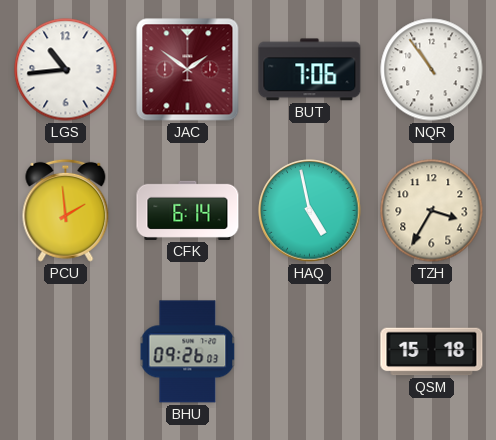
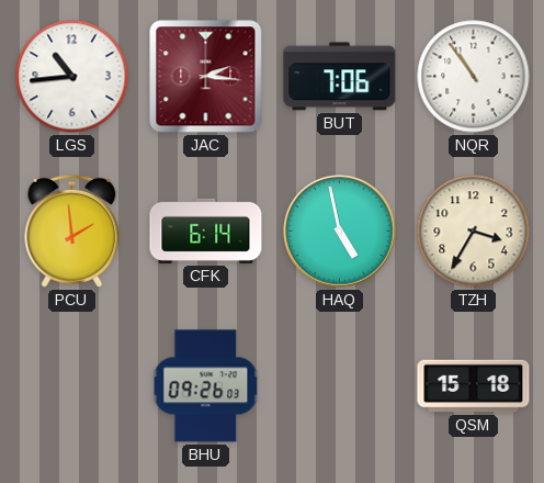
JAC: 1:51 -> 2:16
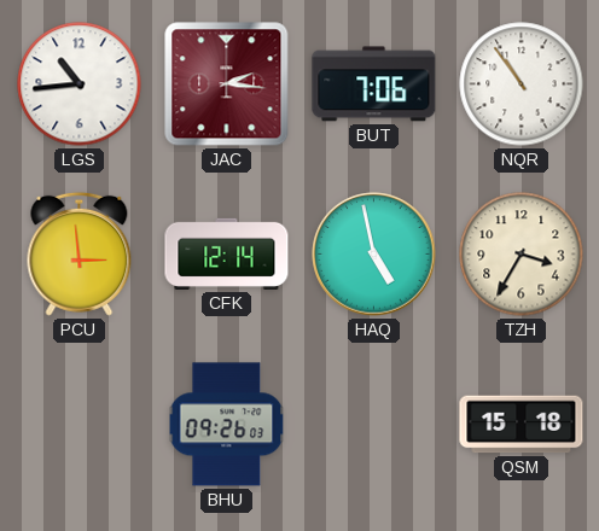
PCU: 1:59 -> 2:59
CFK: 6:14 -> 12:14
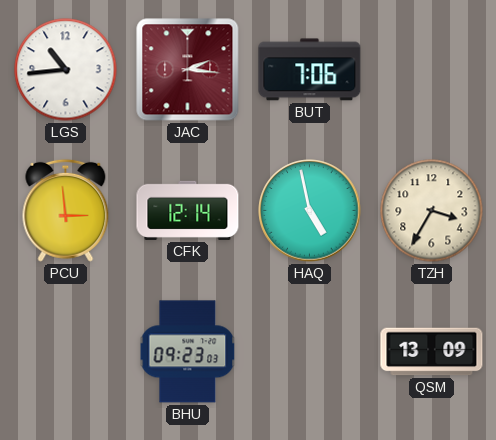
NQR: 10:54 -> none
BHU: 09:26 -> 09:23
QSM: 15:18 -> 13:09
